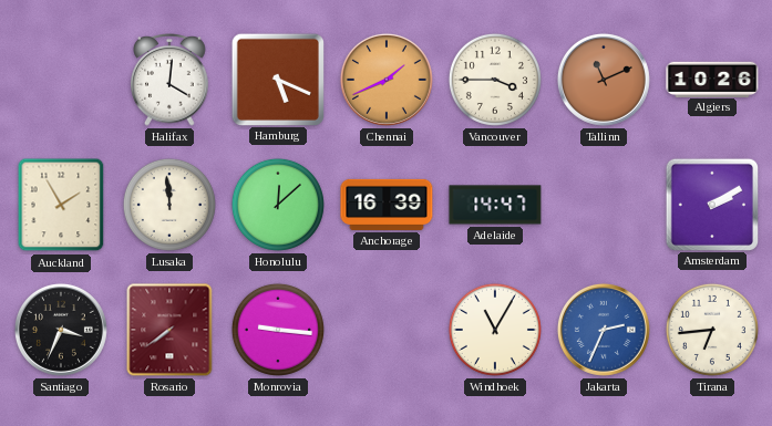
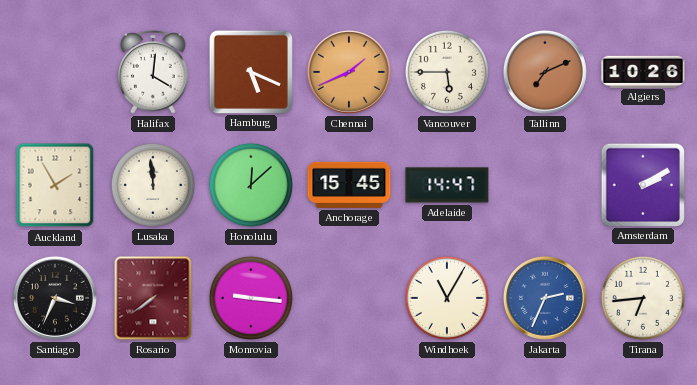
Vancouver: 3:45 -> 5:45
Tallinn: 11:11 -> 7:11
Anchorage: 16:39 -> 15:45
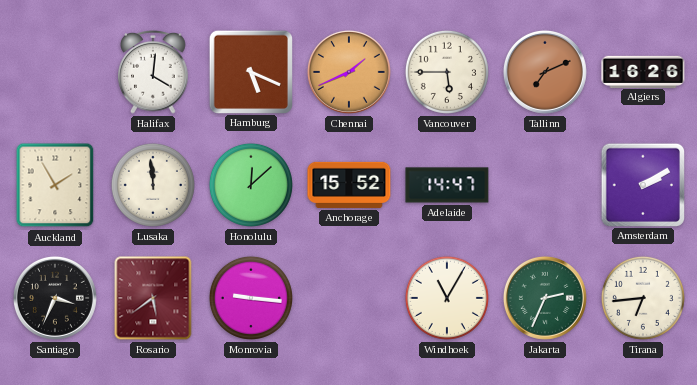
Algiers: 10:26 -> 16:26
Anchorage: 15:45 -> 15:52
Rosario: 7:39 -> 5:39
Jakarta dial: blue -> green
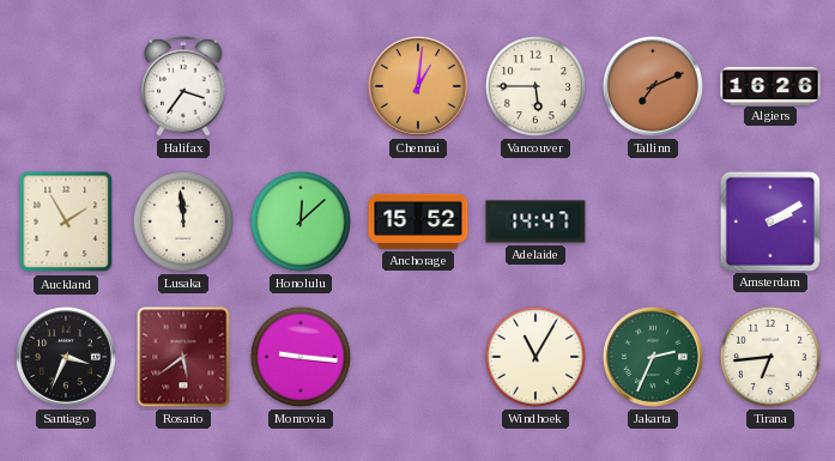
Halifax: 4:01 -> 3:36
Hamburg: 5:19 -> none
Chennai: 1:41 -> 1:01
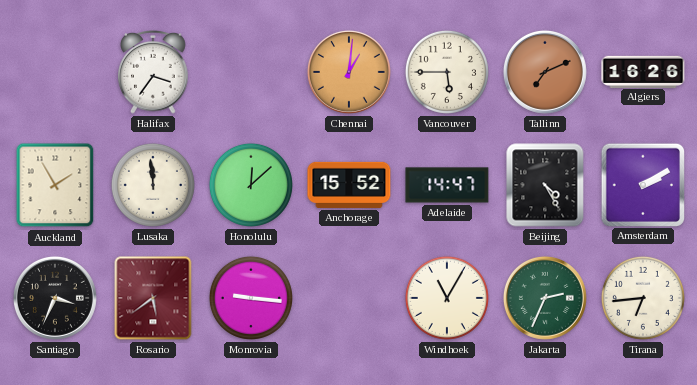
Beijing: none -> 4:25
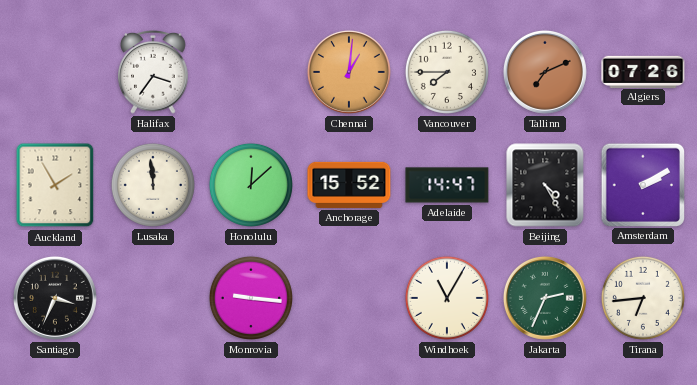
Vancouver: 5:45 -> 7:45
Algiers: 16:26 -> 07:26
Rosario: 5:39 -> none
